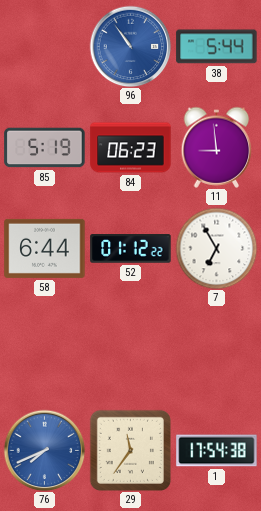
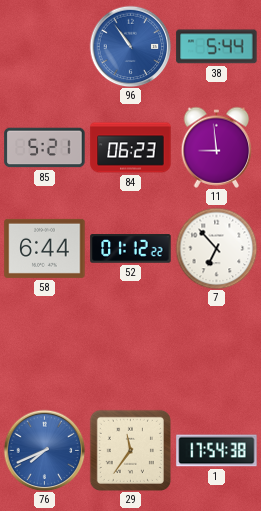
85: 5:19 -> 5:21
7: 6:55 -> 6:53
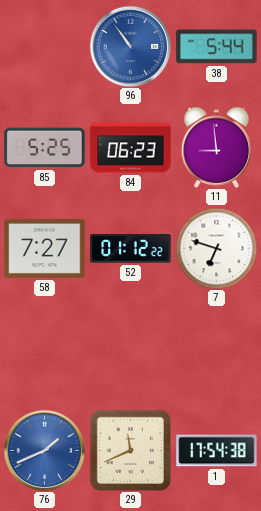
85: 5:21 -> 5:25
58: 6:44 -> 7:27
7: 6:53 -> 6:48
76: 7:41 -> 1:41
29: 11:36 -> 11:41
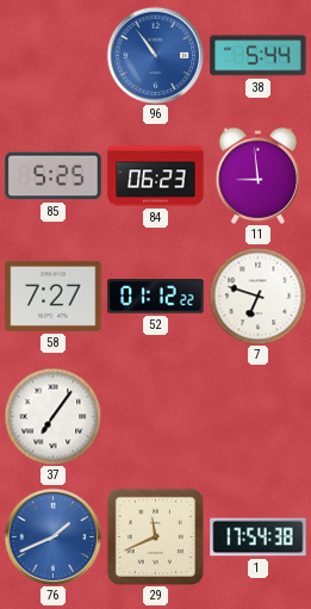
37: none -> 7:06
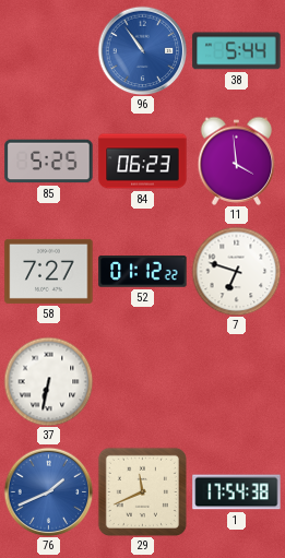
11: 8:59 -> 3:59
37: 7:06 -> 6:32
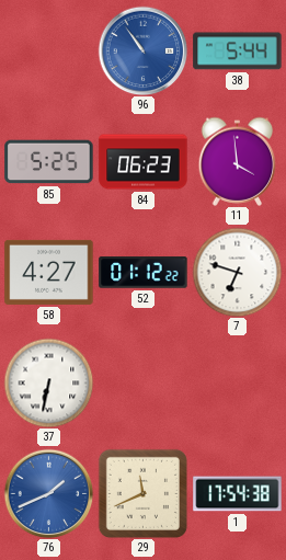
58: 7:27 -> 4:27
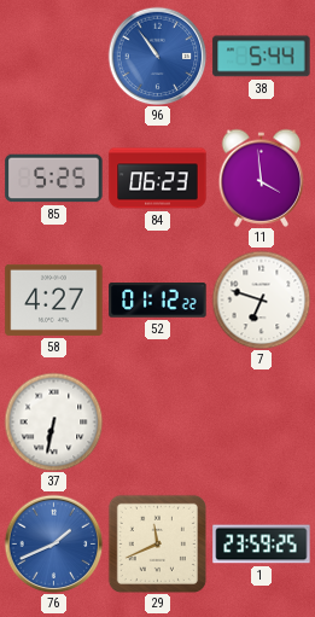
1: 17:54 -> 23:59
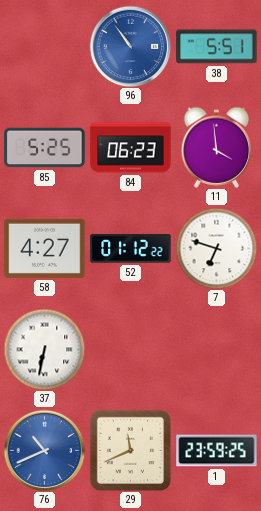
38: 5:44 -> 5:51
76: 1:41 -> 10:41
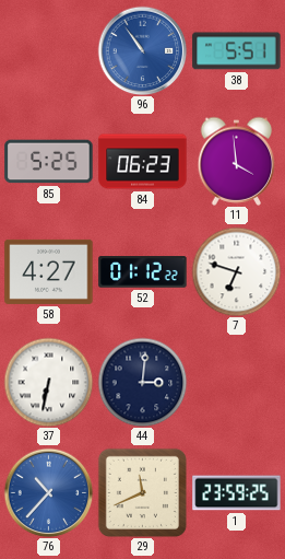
44: none -> 3:01
76: 10:41 -> 10:37
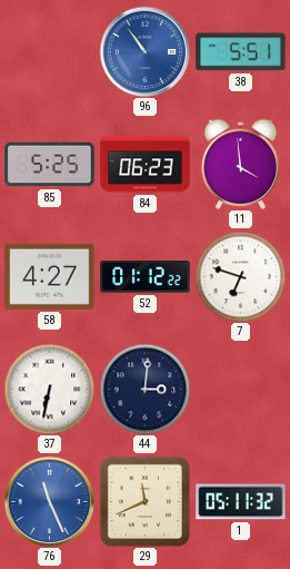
76: 10:37 -> 11:26
1: 23:59 -> 05:11
